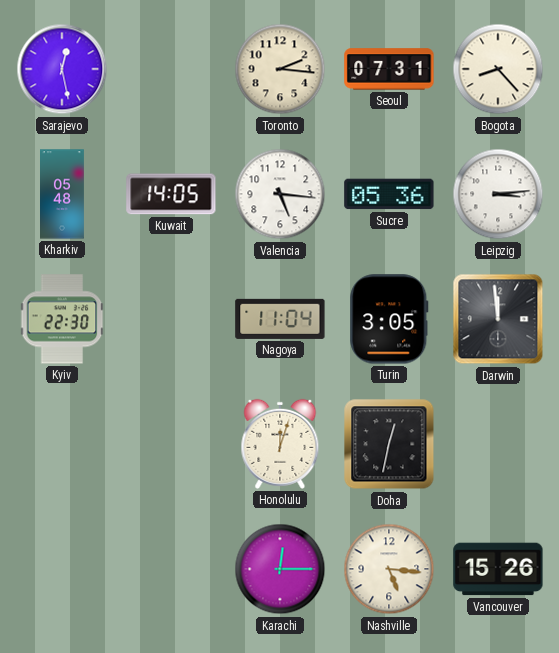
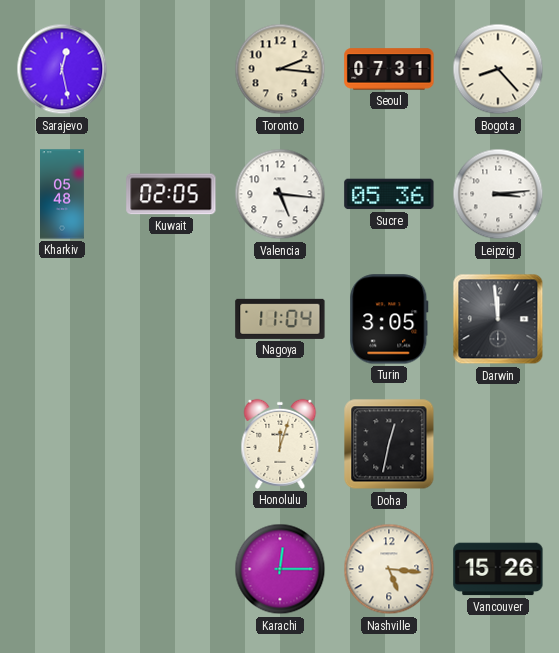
Kuwait: 14:05 -> 02:05
Kyiv: 22:30 -> none
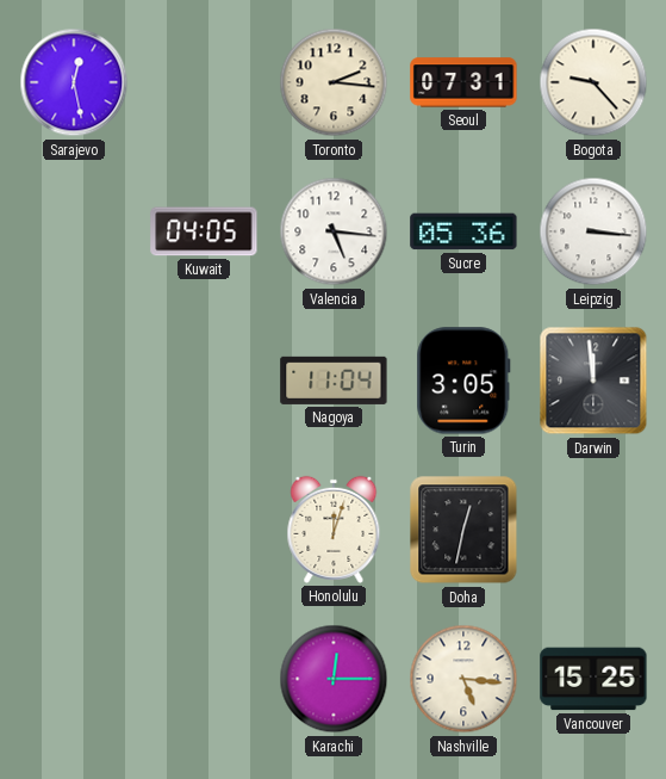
Bogota: 8:23 -> 9:23
Kharkiv: 05:48 -> none
Kuwait: 02:05 -> 04:05
Leipzig: 3:14 -> 3:16
Vancouver: 15:26 -> 15:25
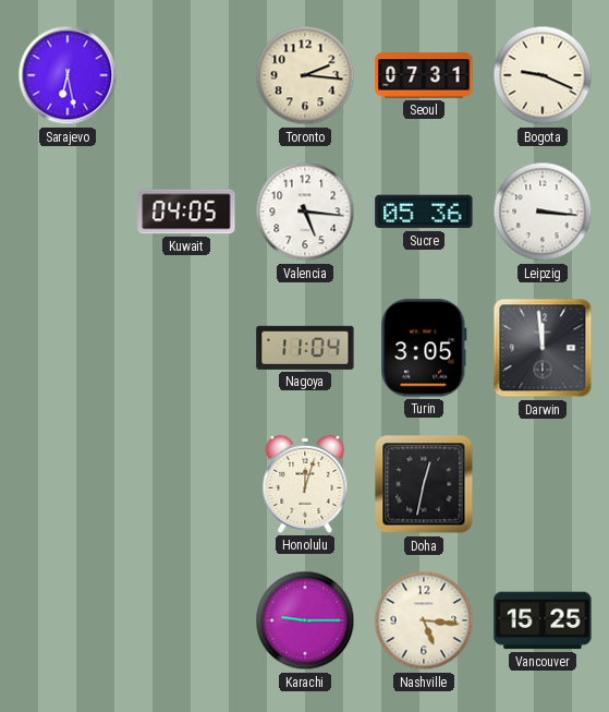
Sarajevo: 12:28 -> 6:28
Bogota: 9:23 -> 9:19
Karachi: 12:15 -> 9:15
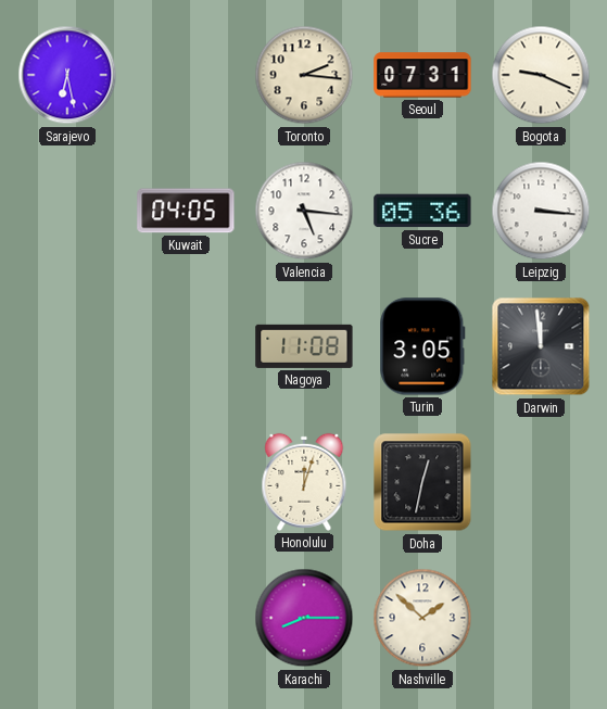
Nagoya: 11:04 -> 11:08
Karachi: 9:15 -> 8:15
Nashville: 5:16 -> 1:52
Vancouver: 15:25 -> none
